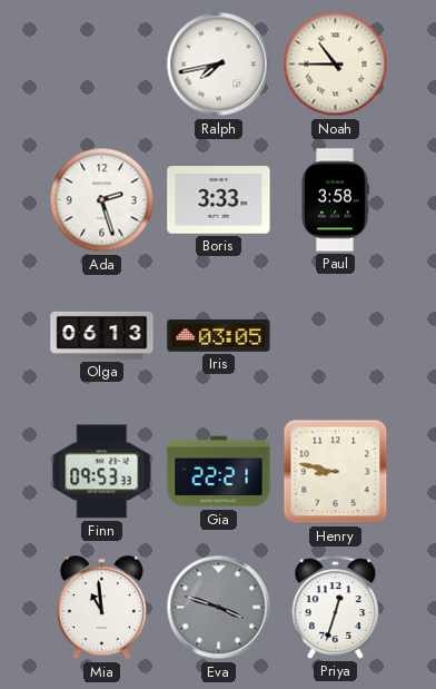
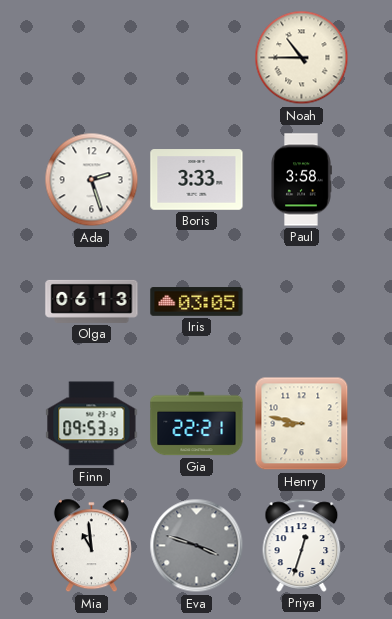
Ralph: 7:43 -> none
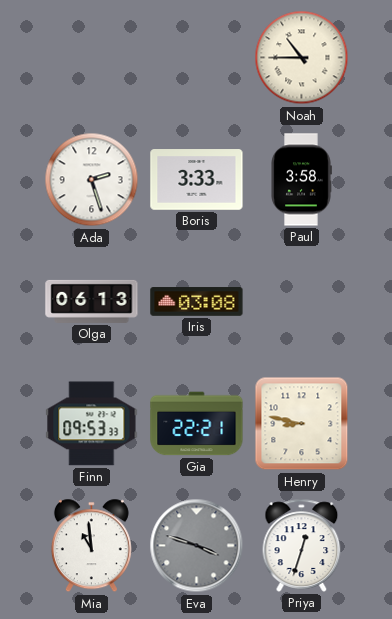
Iris: 03:05 -> 03:08
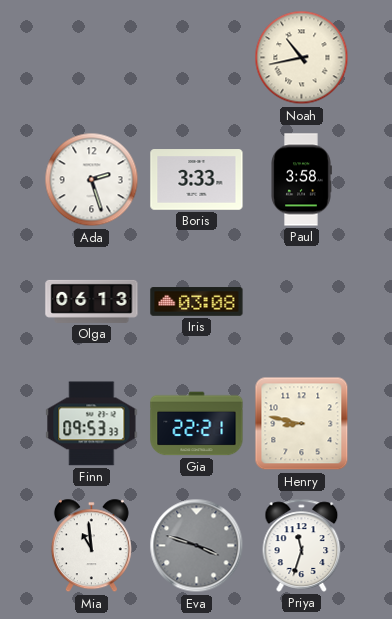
Noah: 10:45 -> 10:43
Priya: 12:33 -> 11:33
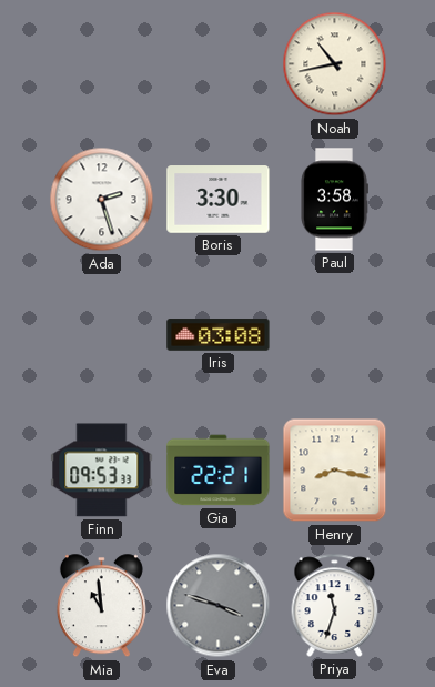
Boris: 3:33 -> 3:30
Olga: 06:13 -> none
Henry: 8:47 -> 8:17
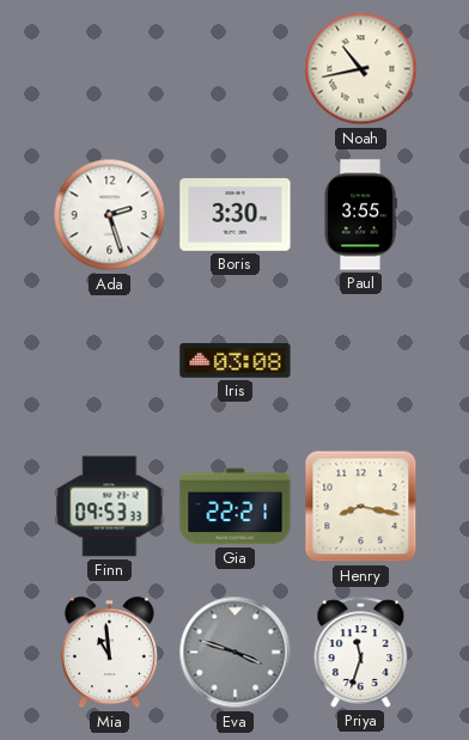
Paul: 3:58 -> 3:55
